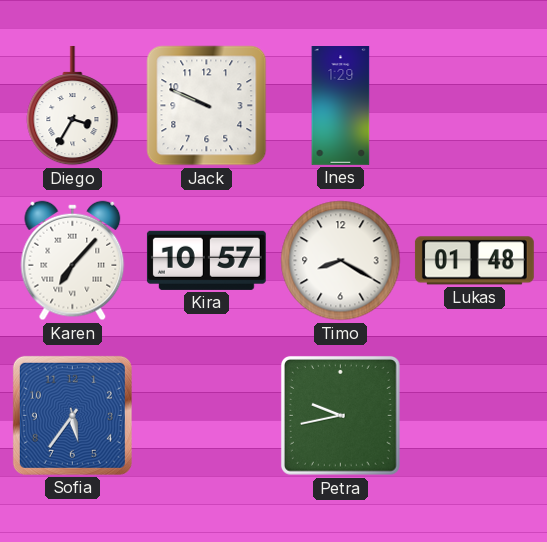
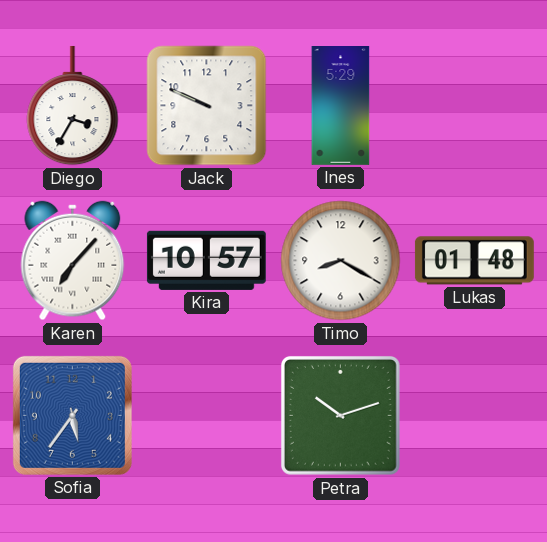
Ines: 1:29 -> 5:29
Petra: 9:43 -> 10:12
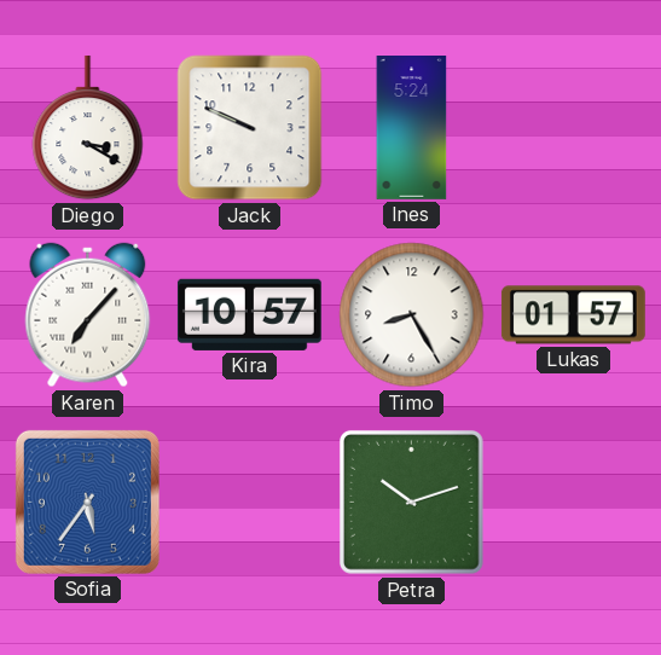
Diego: 3:35 -> 3:20
Ines: 5:29 -> 5:24
Timo: 8:20 -> 8:25
Lukas: 01:48 -> 01:57
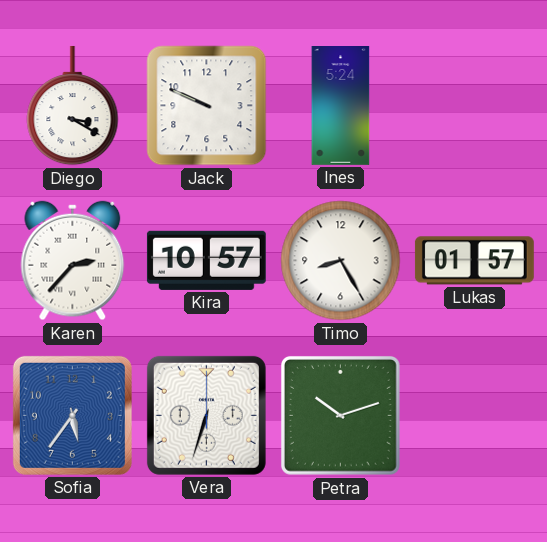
Karen: 7:07 -> 2:37
Vera: none -> 6:33
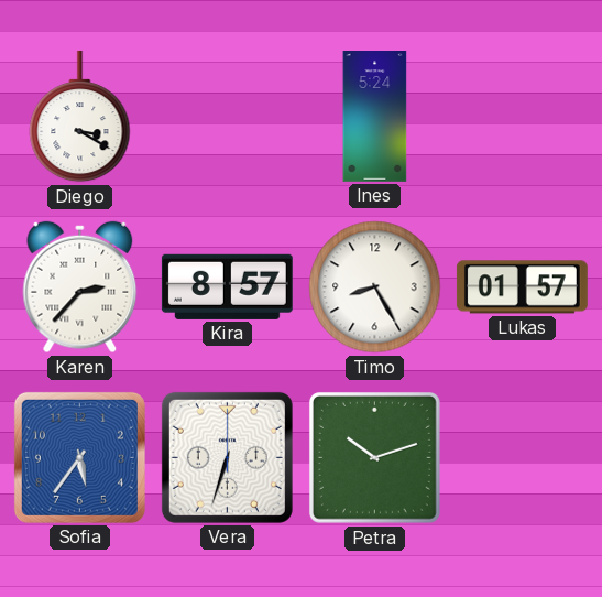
Jack: 9:49 -> none
Kira: 10:57 -> 8:57
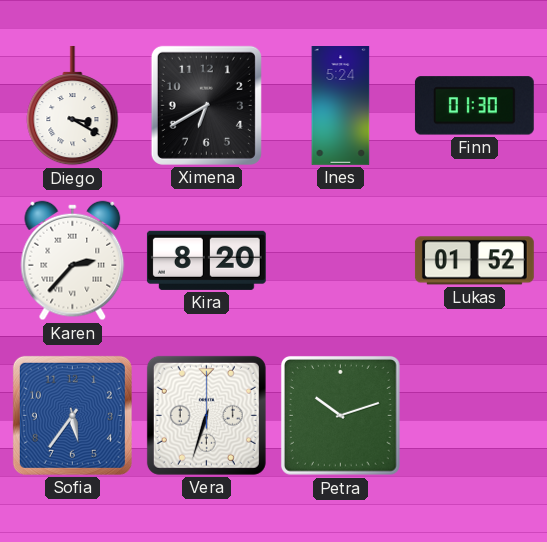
Ximena: none -> 6:40
Finn: none -> 01:30
Kira: 8:57 -> 8:20
Timo: 8:25 -> none
Lukas: 01:57 -> 01:52
